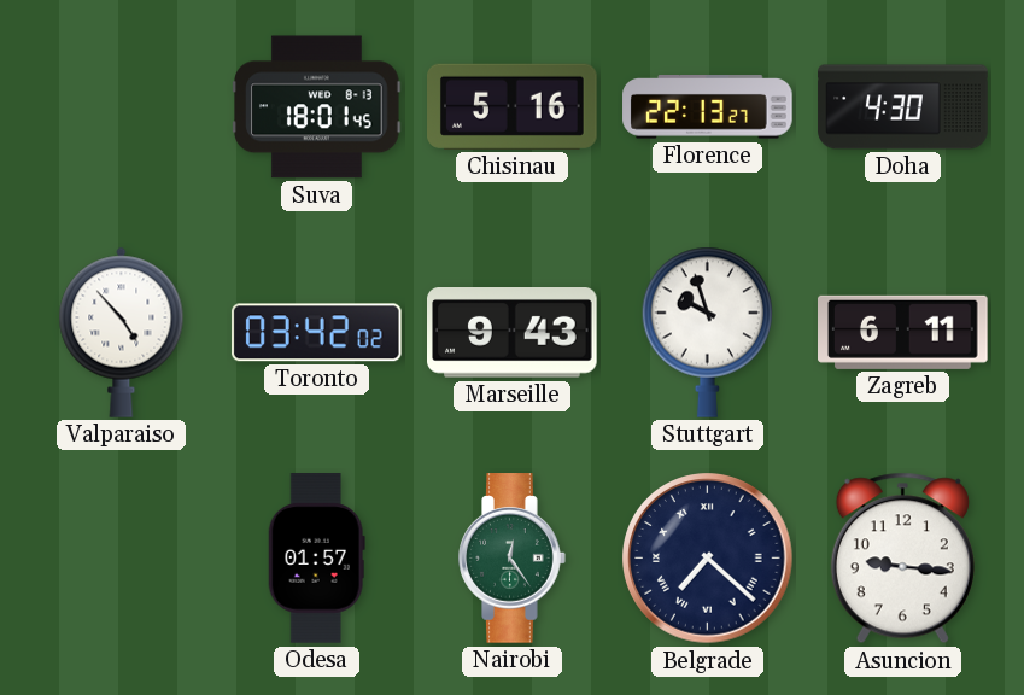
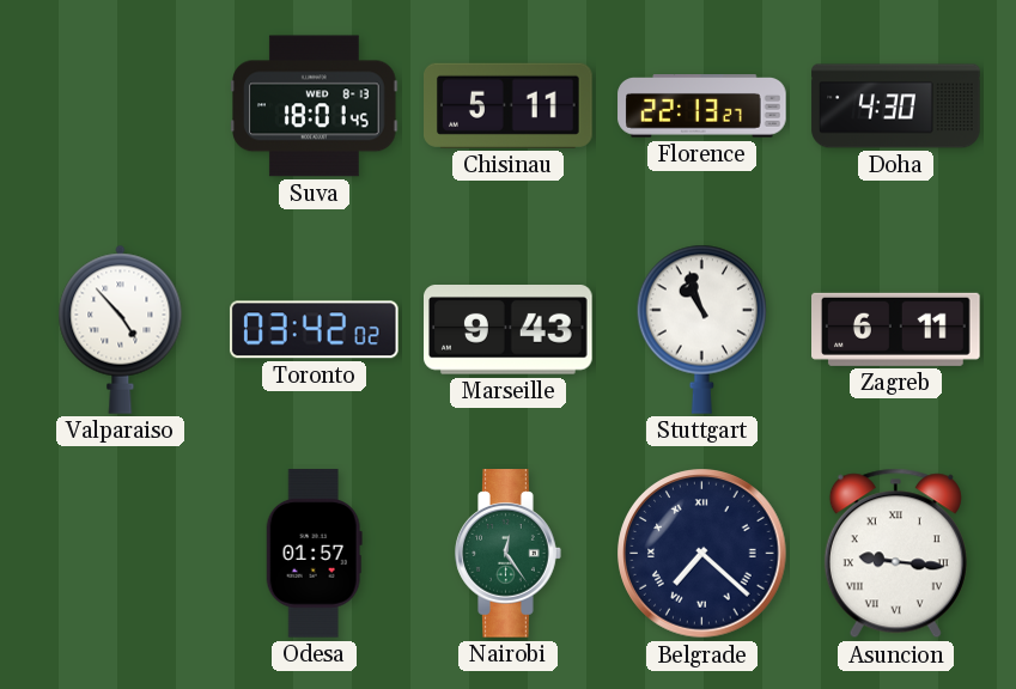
Chisinau: 5:16 -> 5:11
Stuttgart: 9:57 -> 10:57
Asuncion numerals: Arabic -> Roman
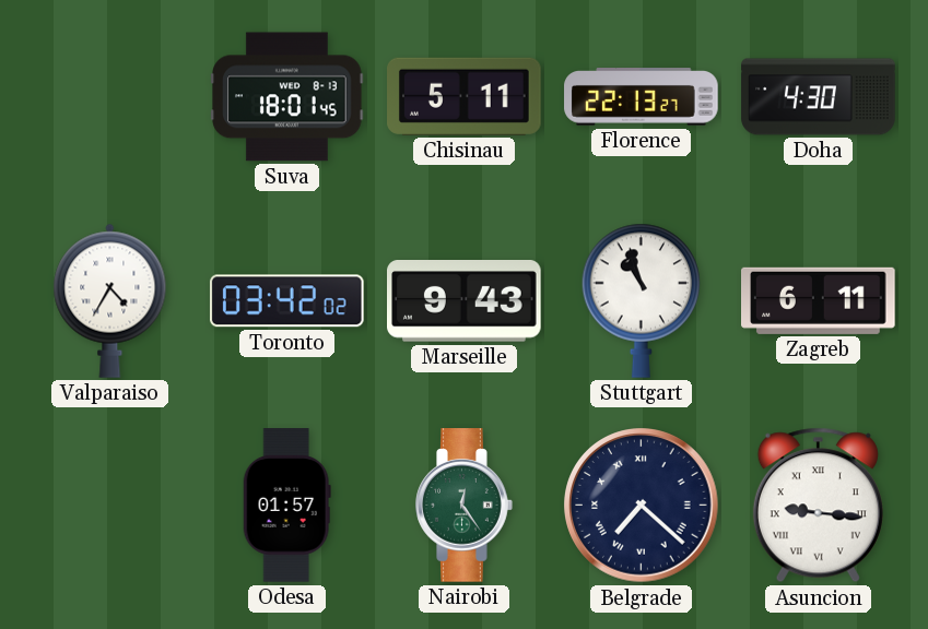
Valparaiso: 4:53 -> 4:35
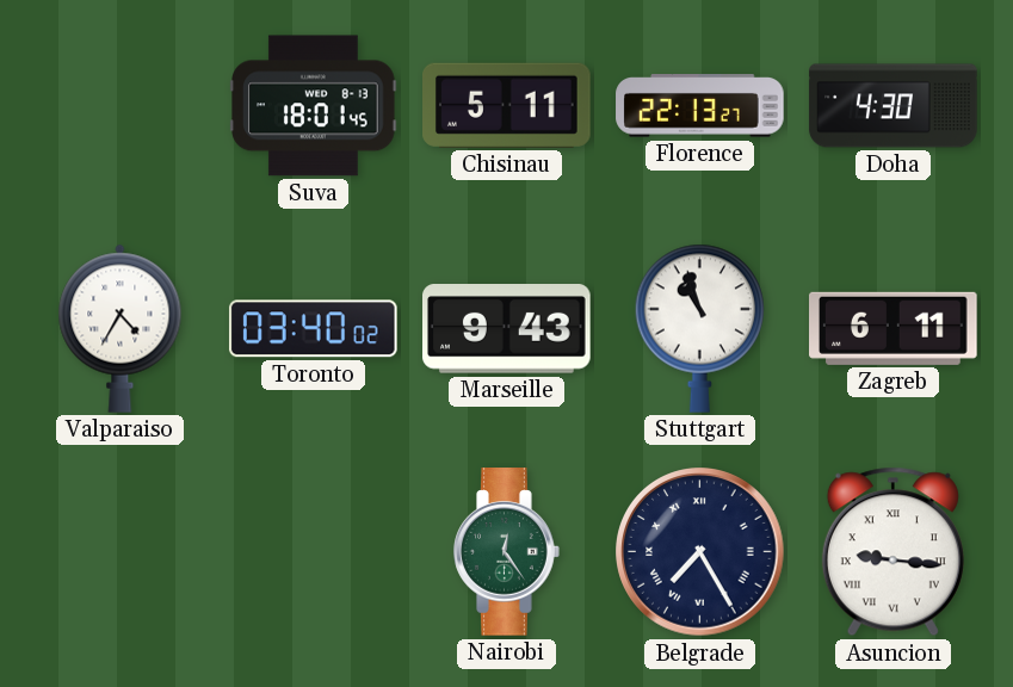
Toronto: 03:42 -> 03:40
Odesa: 01:57 -> none
Belgrade: 7:22 -> 7:25
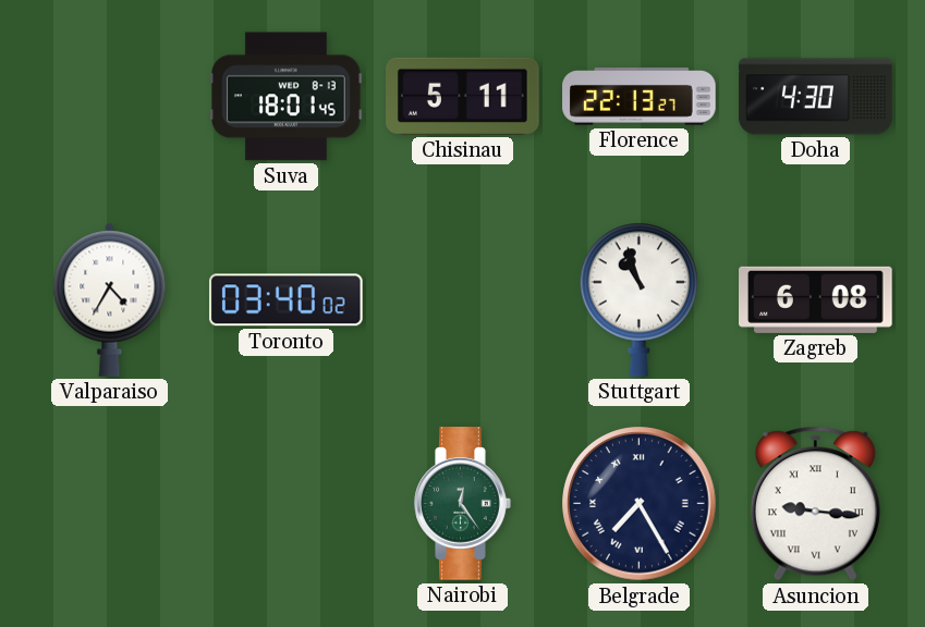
Marseille: 9:43 -> none
Zagreb: 6:11 -> 6:08
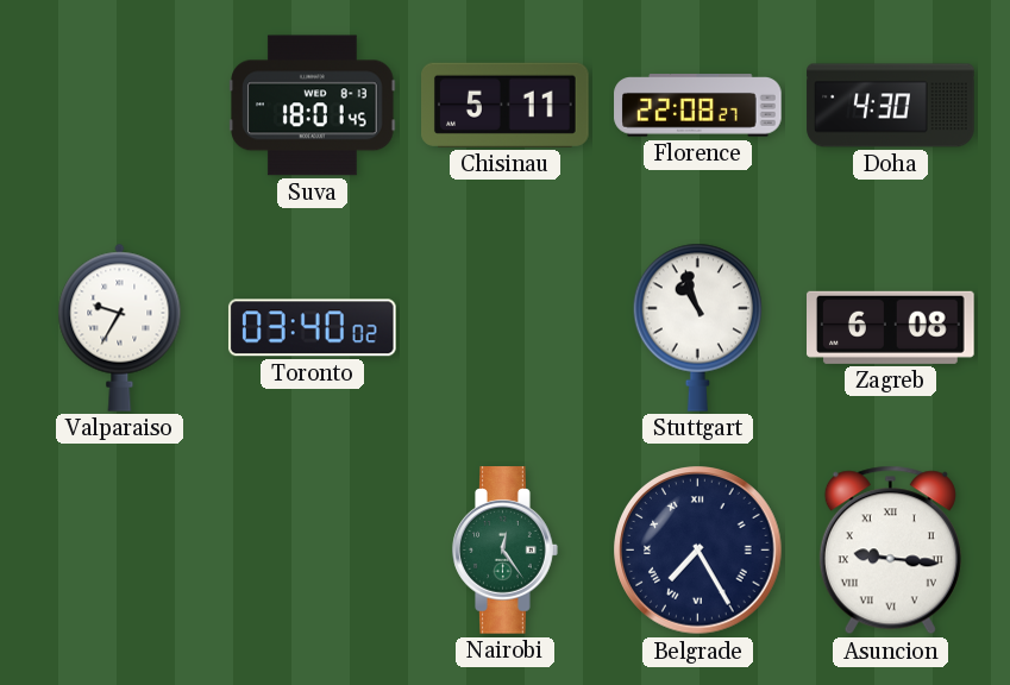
Florence: 22:13 -> 22:08
Valparaiso: 4:35 -> 9:35
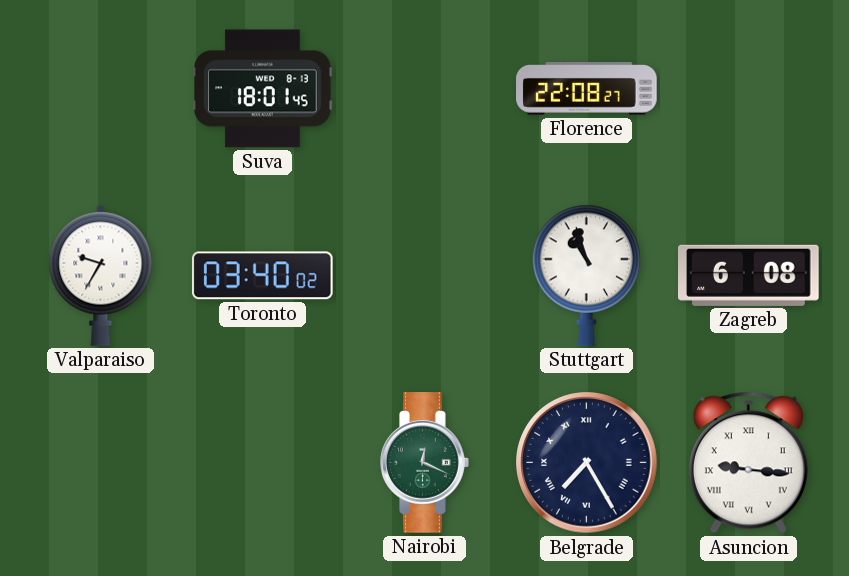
Chisinau: 5:11 -> none
Doha: 4:30 -> none
Nairobi: 12:24 -> 12:19
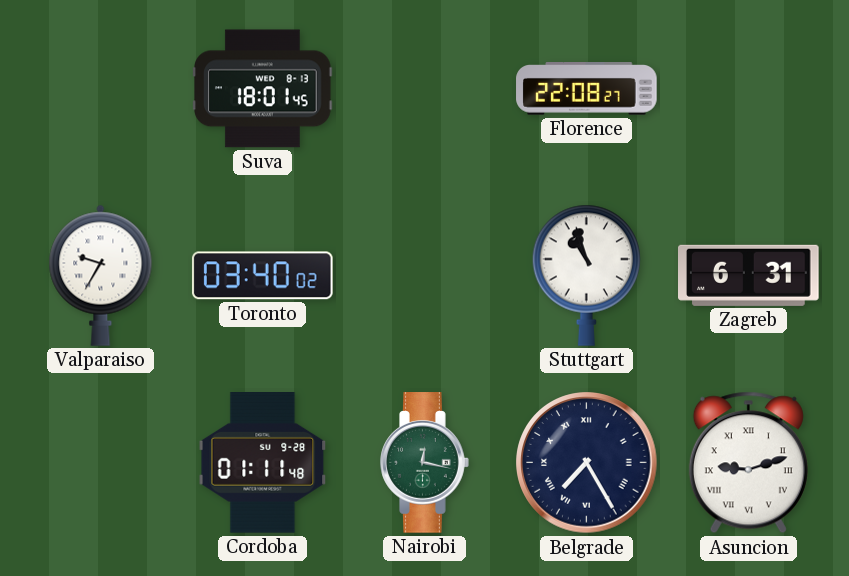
Zagreb: 6:08 -> 6:31
Cordoba: none -> 01:11
Nairobi: 12:19 -> 12:17
Asuncion: 9:16 -> 9:12
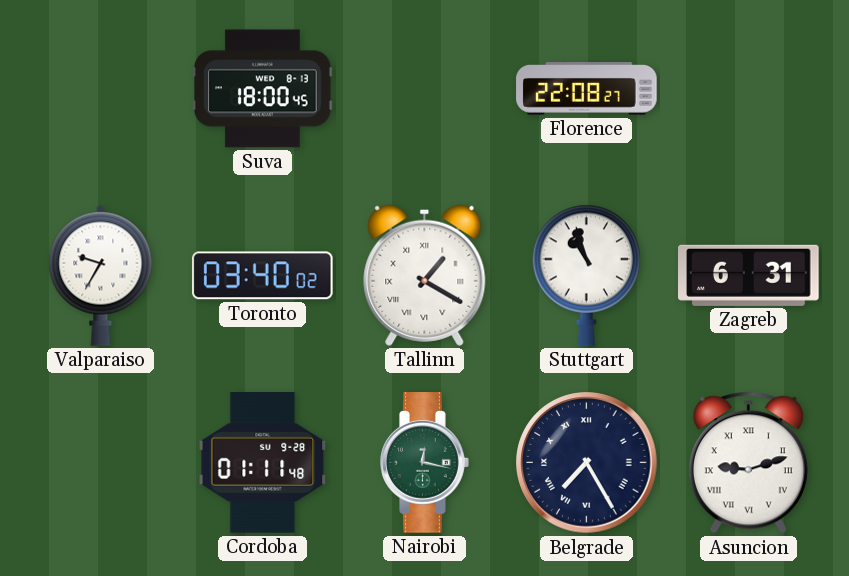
Suva: 18:01 -> 18:00
Tallinn: none -> 1:20
